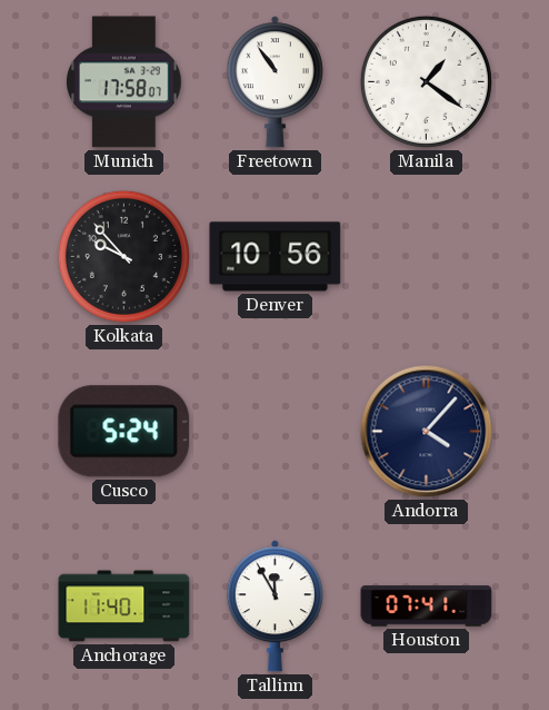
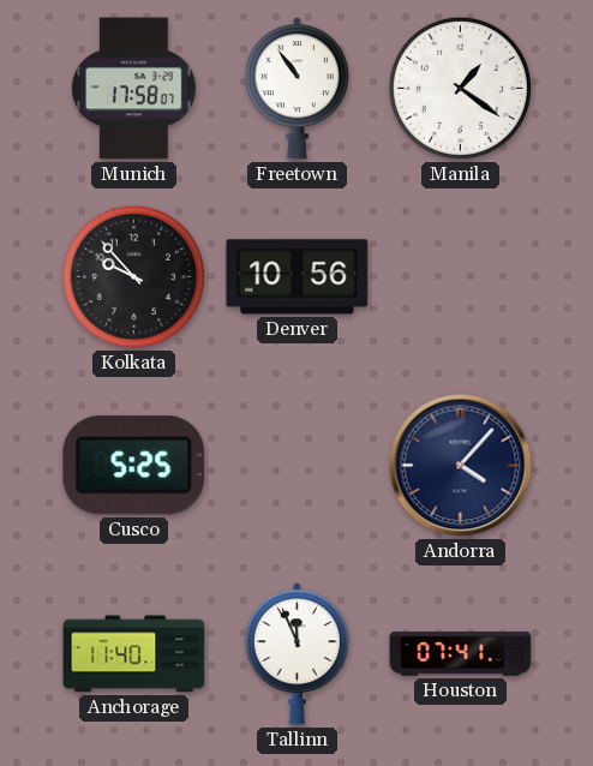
Cusco: 5:24 -> 5:25
Tallinn: 11:55 -> 11:56
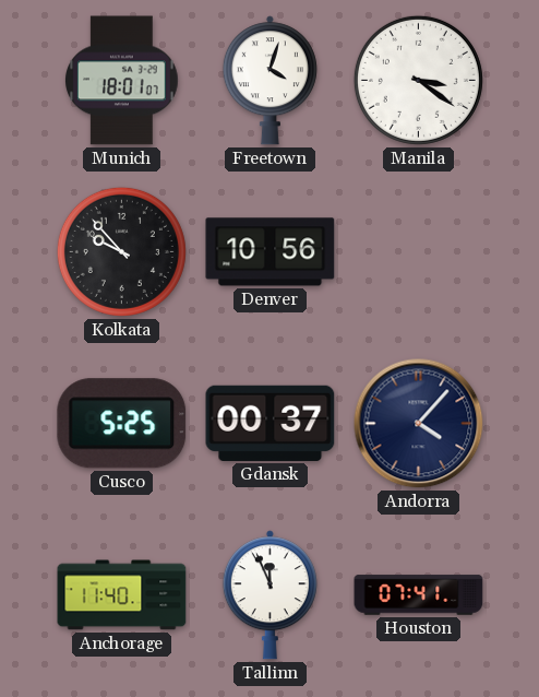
Munich: 17:58 -> 18:01
Freetown: 10:54 -> 4:03
Manila: 1:21 -> 3:21
Gdansk: none -> 00:37
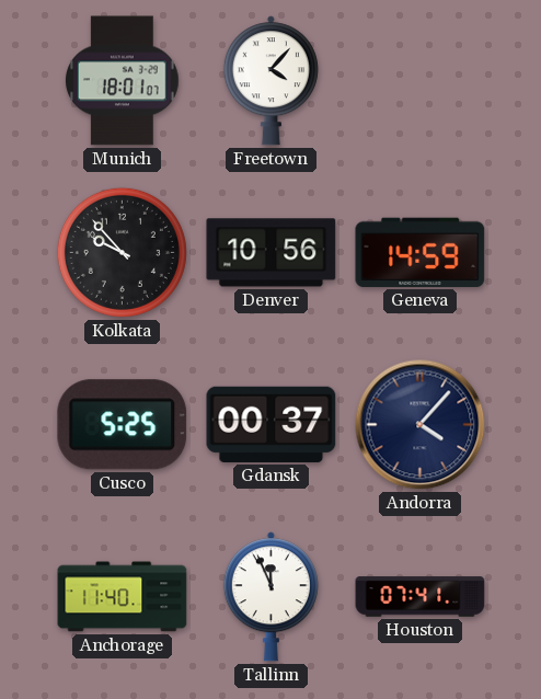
Freetown: 4:03 -> 4:07
Manila: 3:21 -> none
Geneva: none -> 14:59
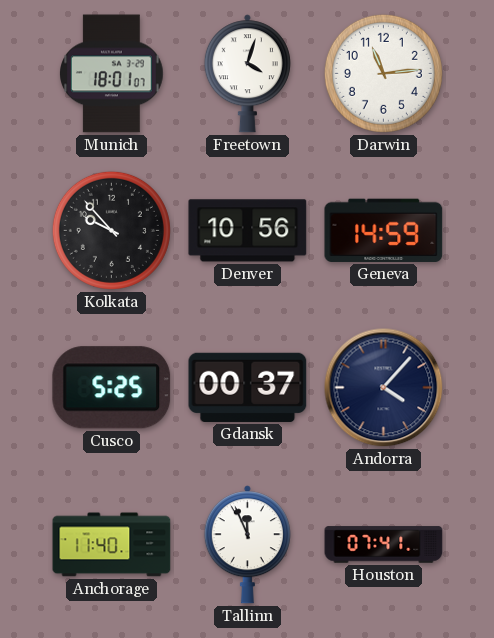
Freetown: 4:07 -> 4:03
Darwin: none -> 11:14
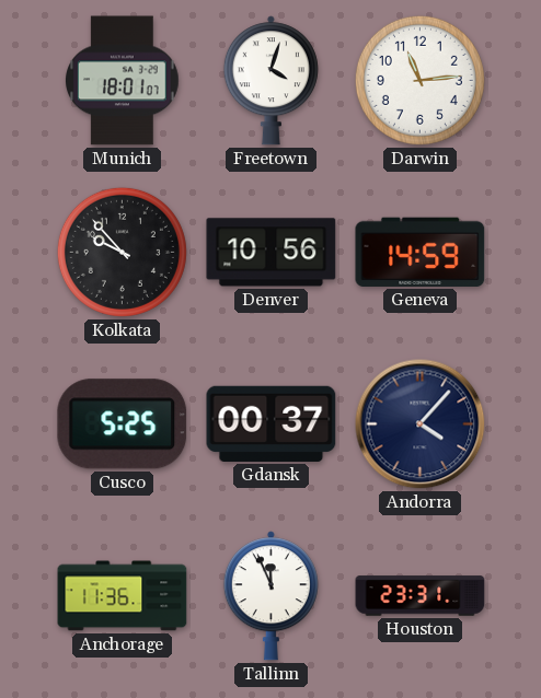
Anchorage: 11:40 -> 11:36
Houston: 07:41 -> 23:31
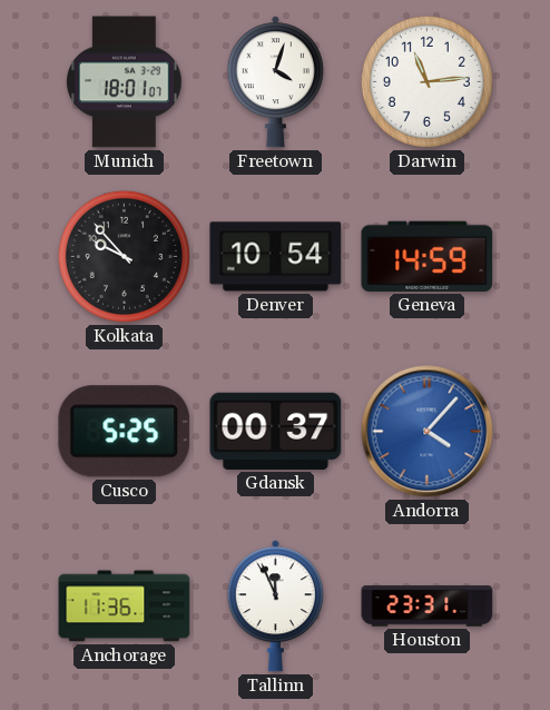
Denver: 10:56 -> 10:54
Andorra dial: navy -> blue
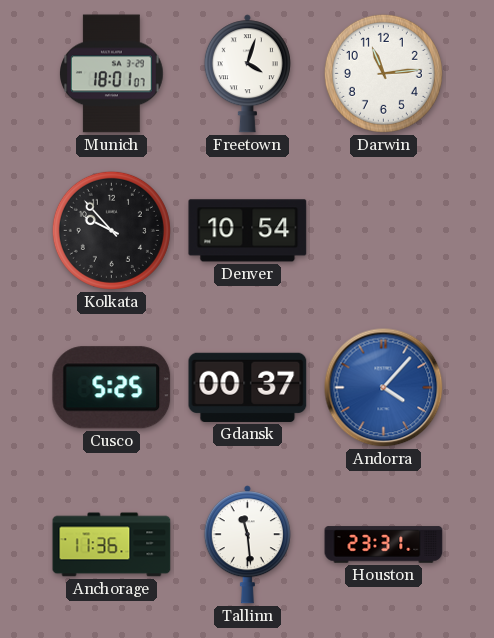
Geneva: 14:59 -> none
Tallinn: 11:56 -> 11:29
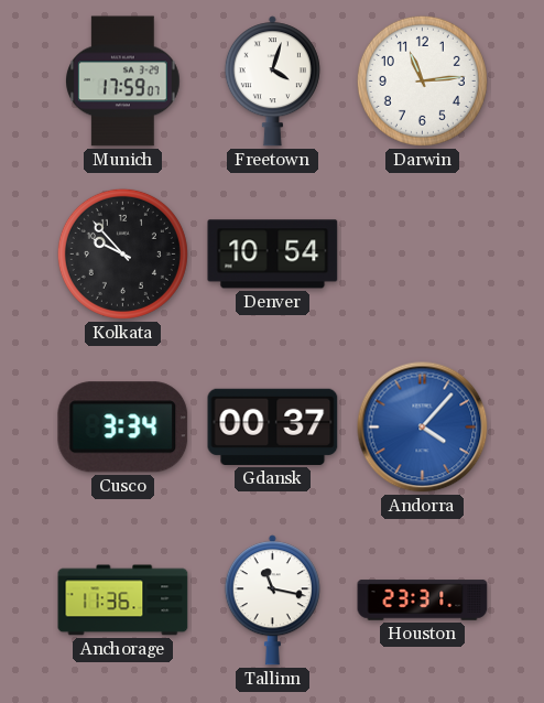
Munich: 18:01 -> 17:59
Cusco: 5:25 -> 3:34
Tallinn: 11:29 -> 11:17
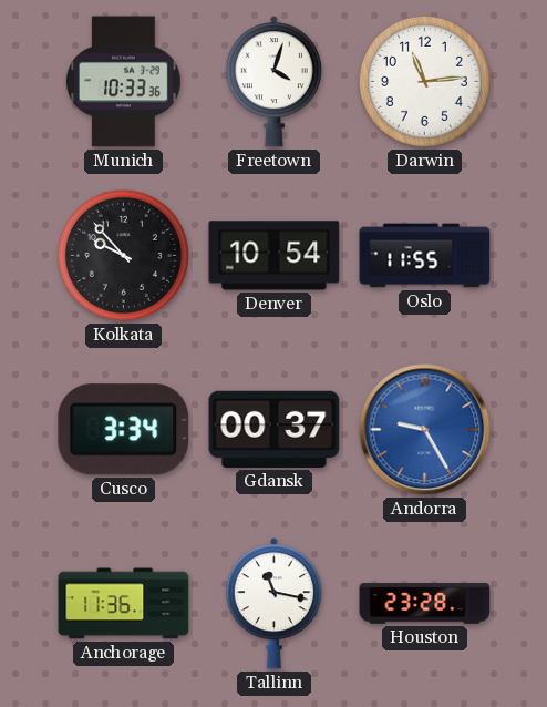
Munich: 17:59 -> 10:33
Oslo: none -> 11:55
Andorra: 4:07 -> 9:25
Houston: 23:31 -> 23:28
